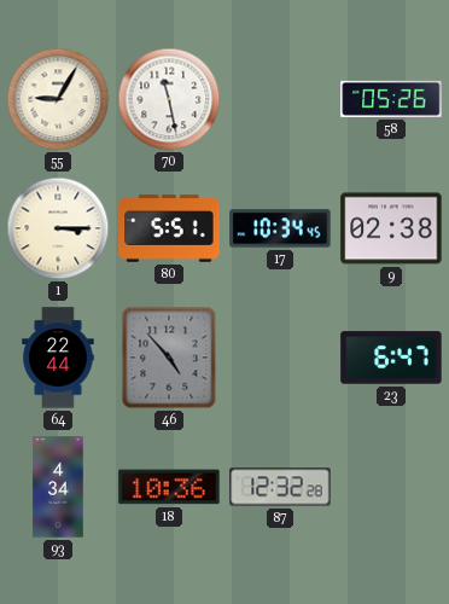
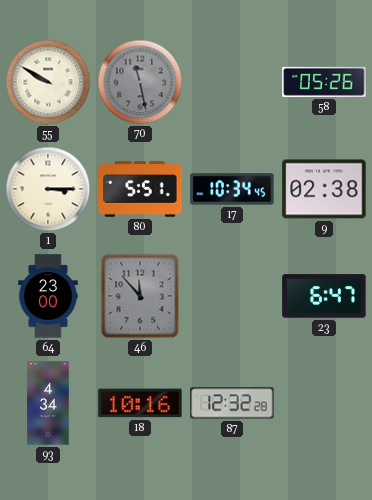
55: 9:05 -> 9:50
70 dial: white -> grey
64: 22:44 -> 23:00
46: 4:53 -> 11:53
18: 10:36 -> 10:16
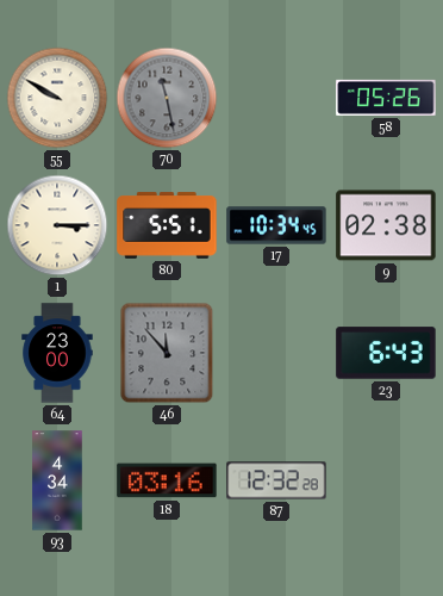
23: 6:47 -> 6:43
18: 10:16 -> 03:16
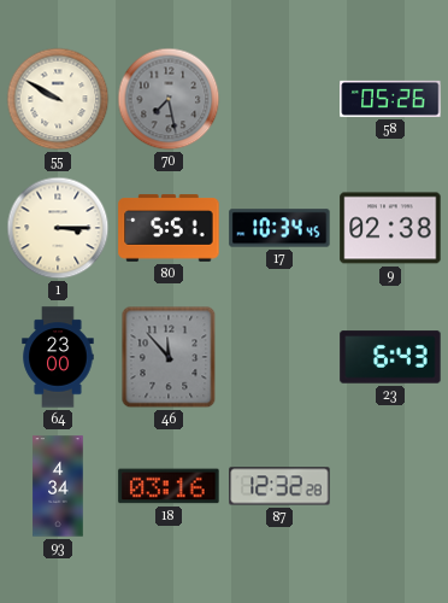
70: 11:28 -> 7:28
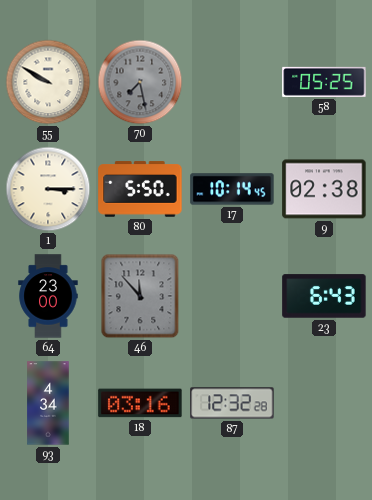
58: 05:26 -> 05:25
80: 5:51 -> 5:50
17: 10:34 -> 10:14
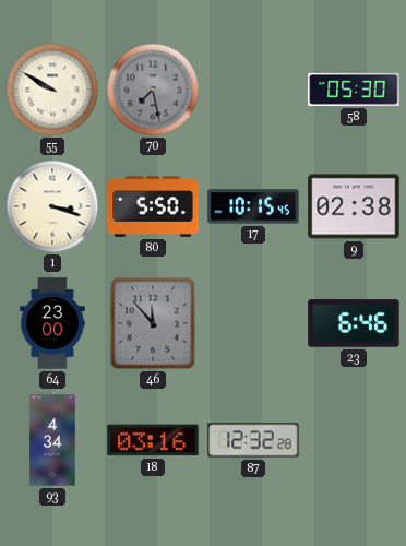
58: 05:25 -> 05:30
1: 3:15 -> 3:18
17: 10:14 -> 10:15
23: 6:43 -> 6:46
